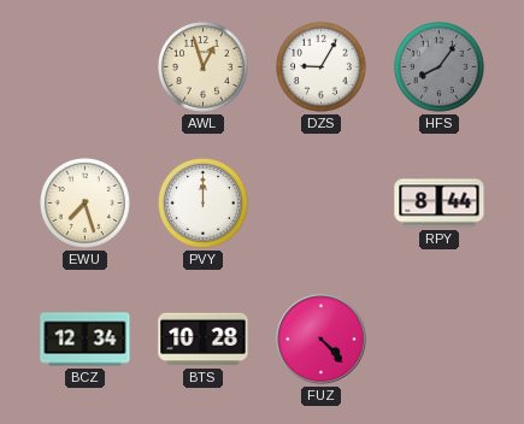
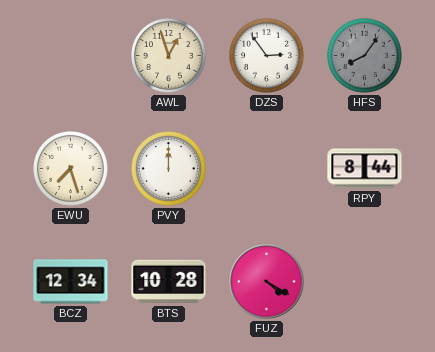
DZS: 9:05 -> 2:54
FUZ: 4:23 -> 4:20
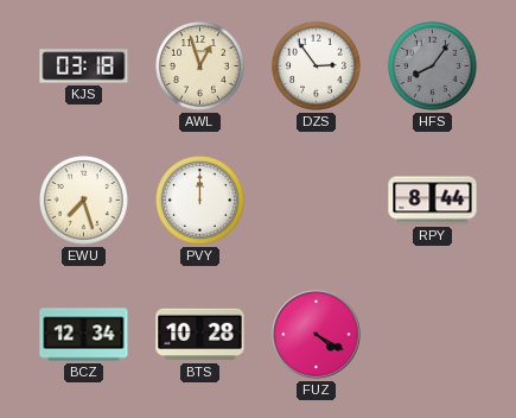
KJS: none -> 03:18
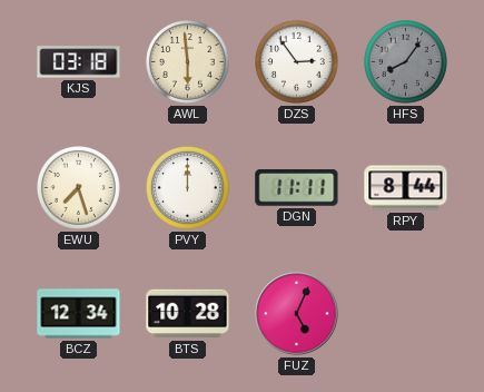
AWL: 12:57 -> 5:59
DGN: none -> 11:11
FUZ: 4:20 -> 5:04
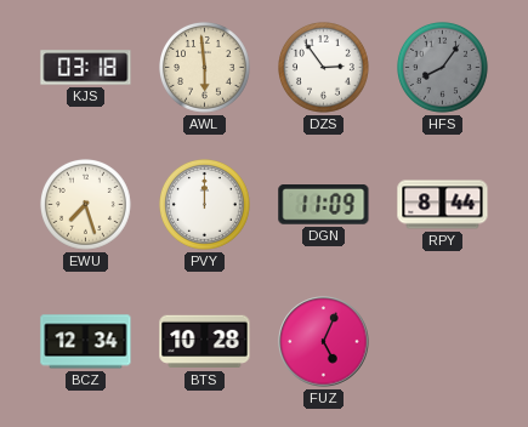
DGN: 11:11 -> 11:09
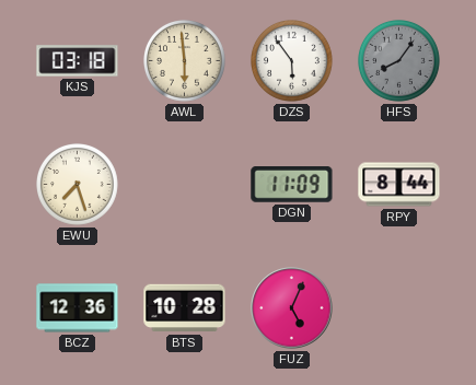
DZS: 2:54 -> 5:54
PVY: 12:00 -> none
BCZ: 12:34 -> 12:36
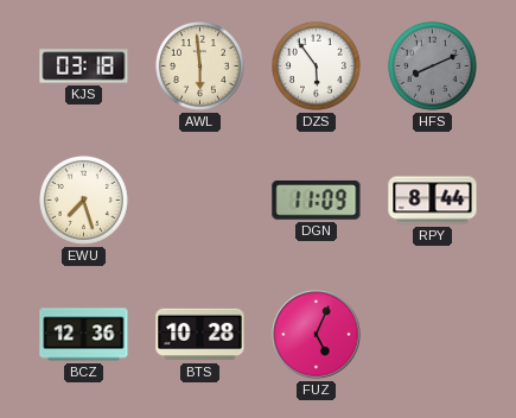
HFS: 8:06 -> 8:11
